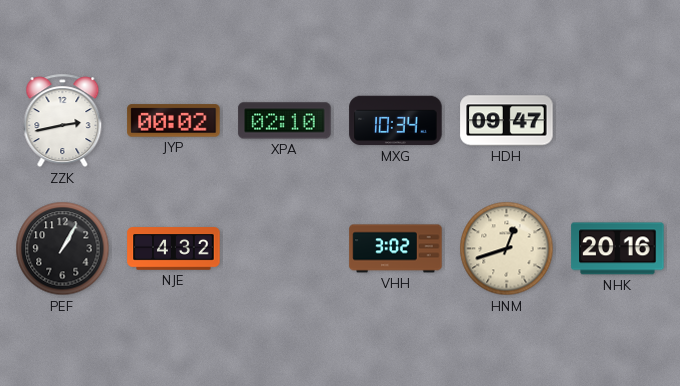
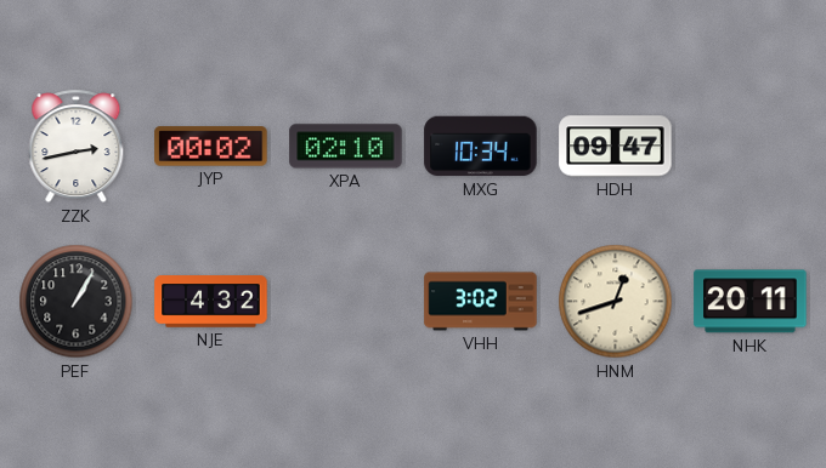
NHK: 20:16 -> 20:11
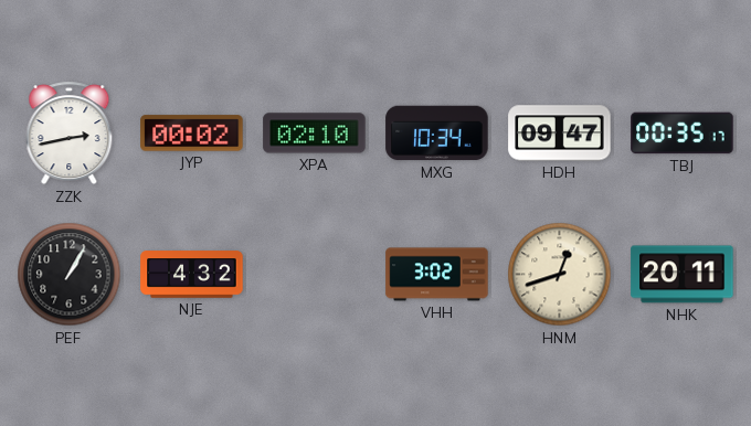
TBJ: none -> 00:35
